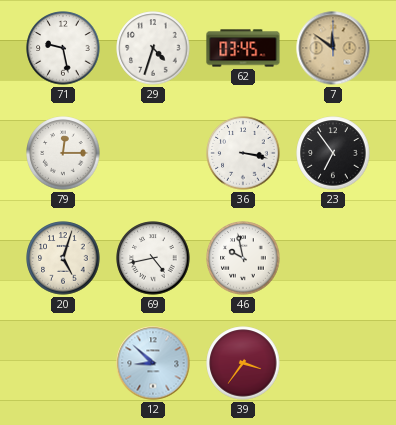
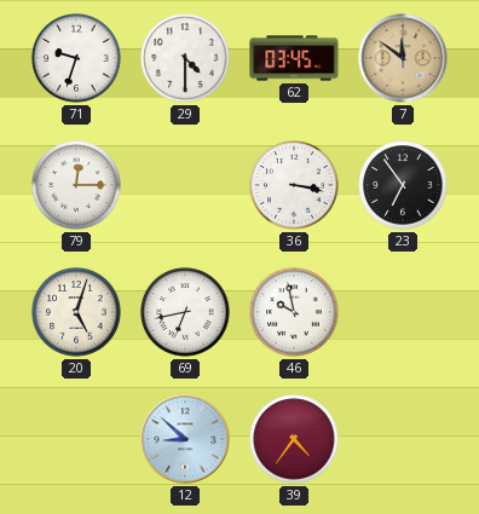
71: 9:28 -> 9:33
29: 4:33 -> 4:30
69: 4:43 -> 6:43
39: 3:36 -> 4:36
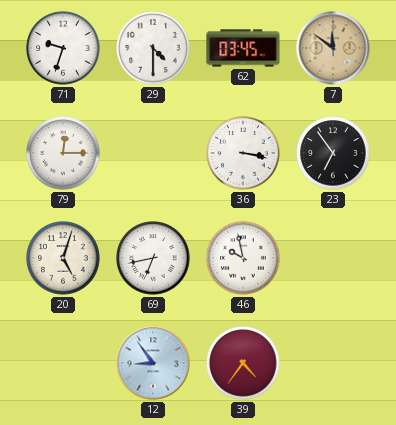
12: 8:52 -> 8:54
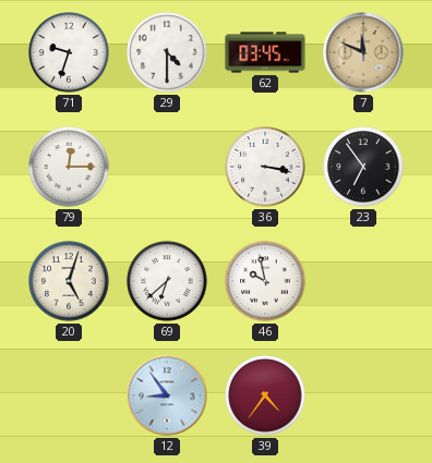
7: 11:51 -> 11:49
69: 6:43 -> 6:38
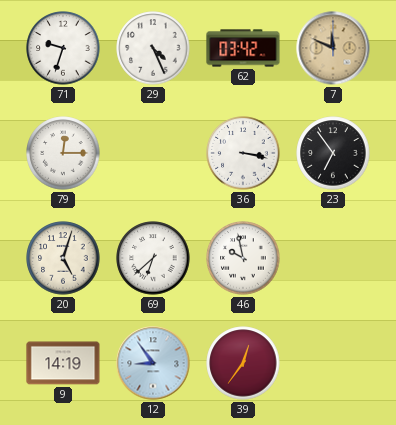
29: 4:30 -> 4:26
62: 03:45 -> 03:42
9: none -> 14:19
39: 4:36 -> 12:36
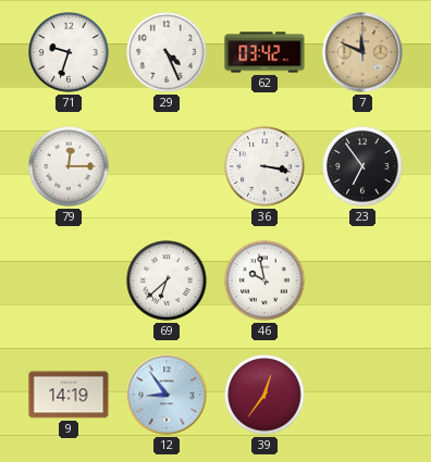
20: 5:03 -> none
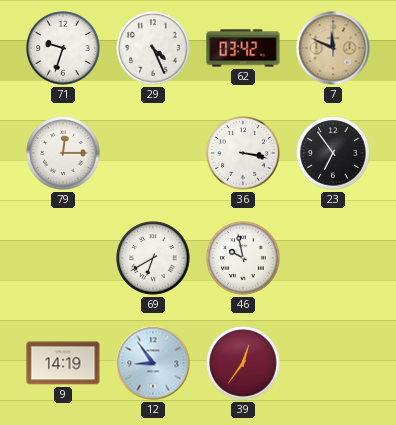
69: 6:38 -> 6:40
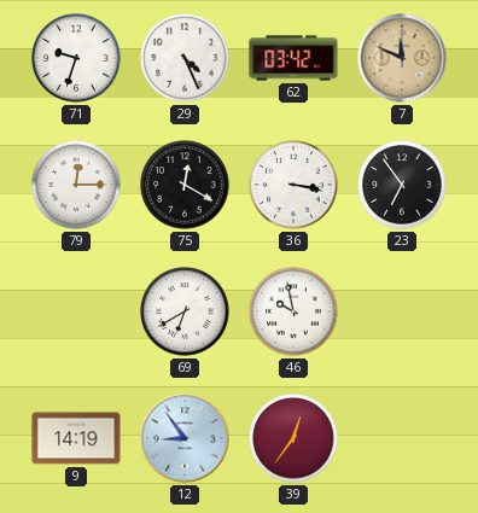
75: none -> 12:20
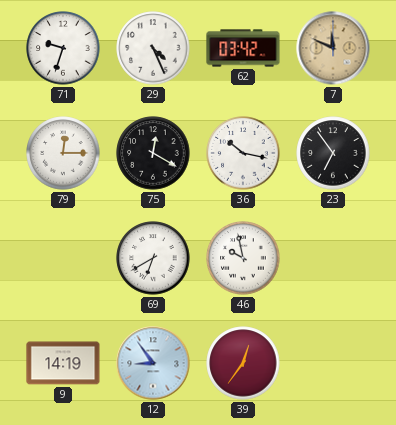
36: 3:17 -> 10:17
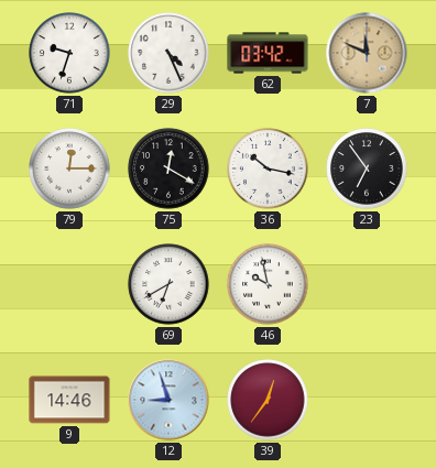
9: 14:19 -> 14:46
12: 8:54 -> 8:57
